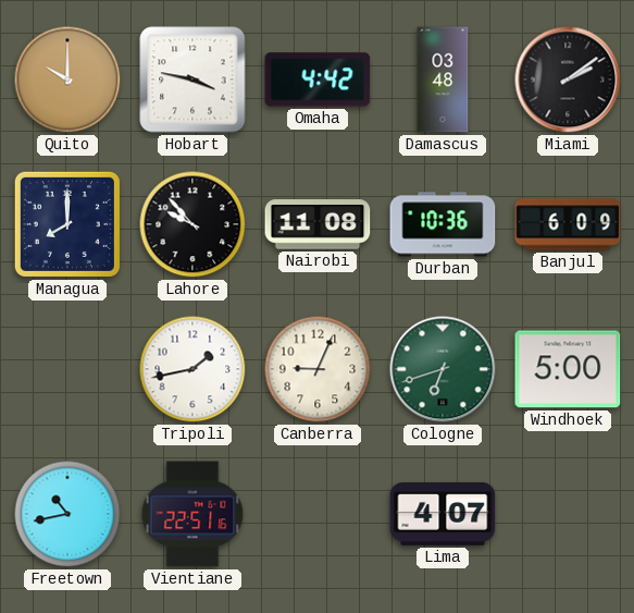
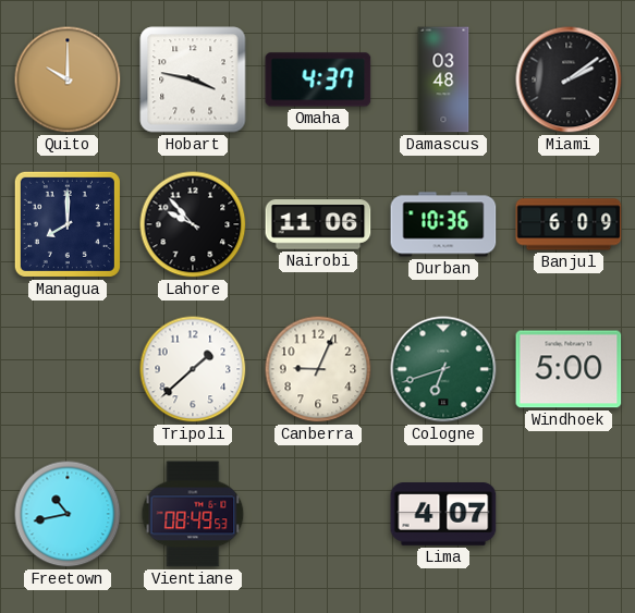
Omaha: 4:42 -> 4:37
Nairobi: 11:08 -> 11:06
Tripoli: 1:43 -> 1:38
Vientiane: 22:51 -> 08:49
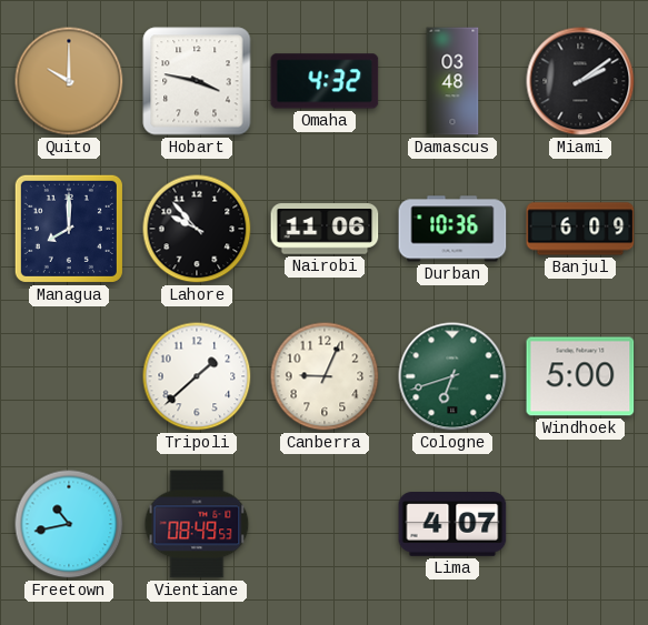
Omaha: 4:37 -> 4:32
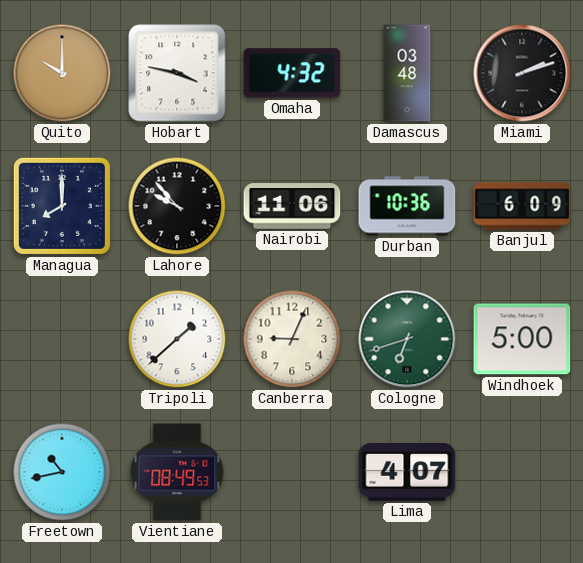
Miami: 2:09 -> 2:12
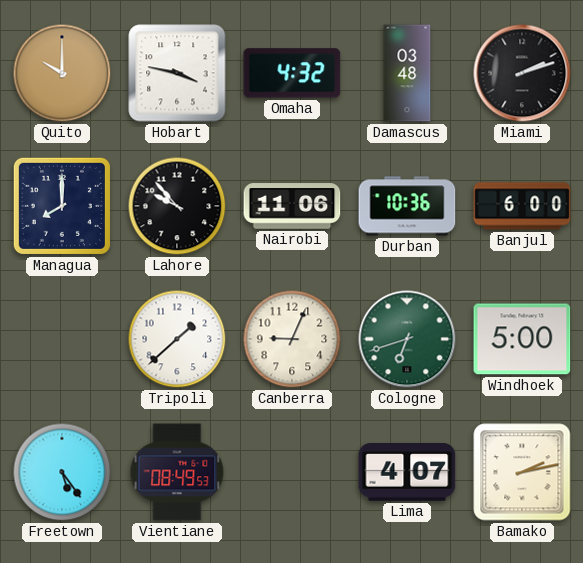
Banjul: 6:09 -> 6:00
Freetown: 10:43 -> 5:24
Bamako: none -> 2:13
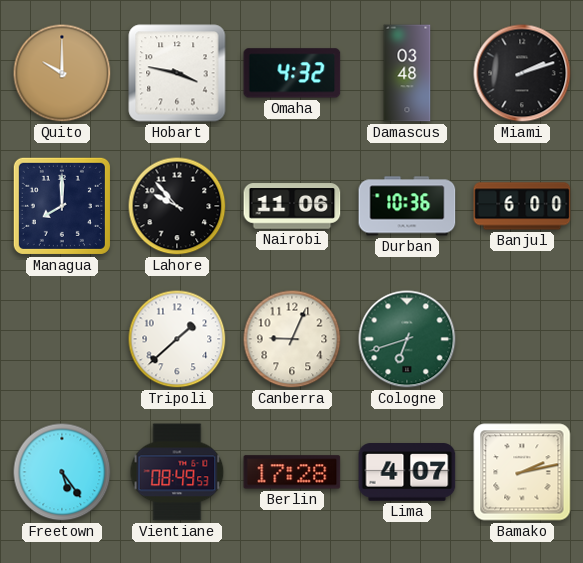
Windhoek: 5:00 -> none
Berlin: none -> 17:28
